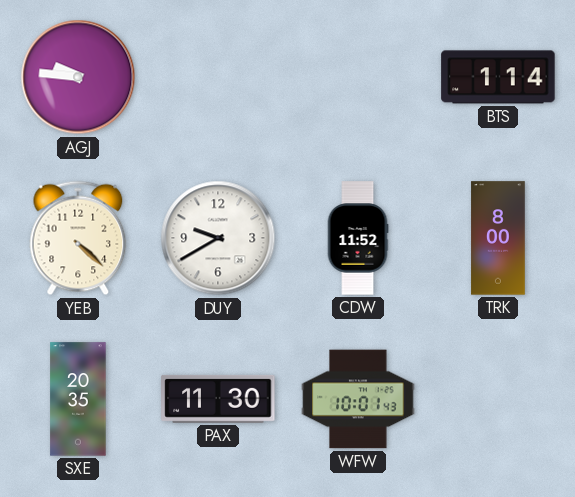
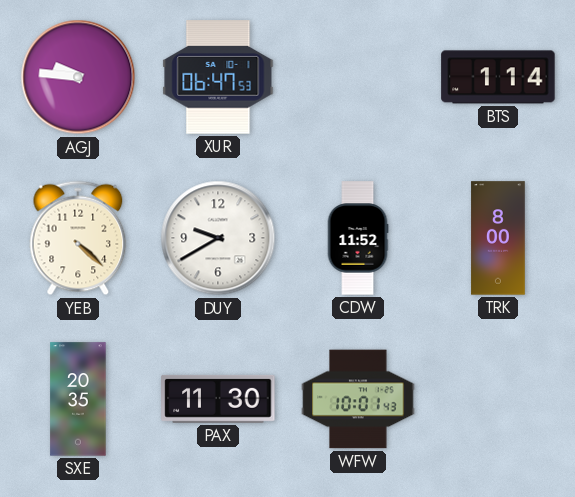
XUR: none -> 06:47
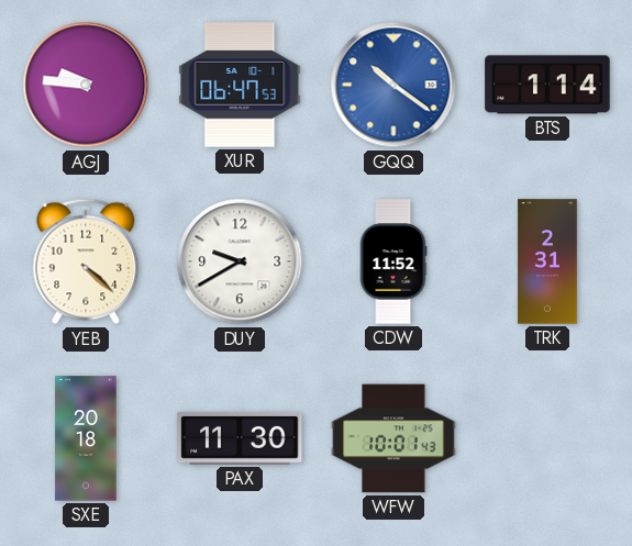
GQQ: none -> 10:21
TRK: 8:00 -> 2:31
SXE: 20:35 -> 20:18
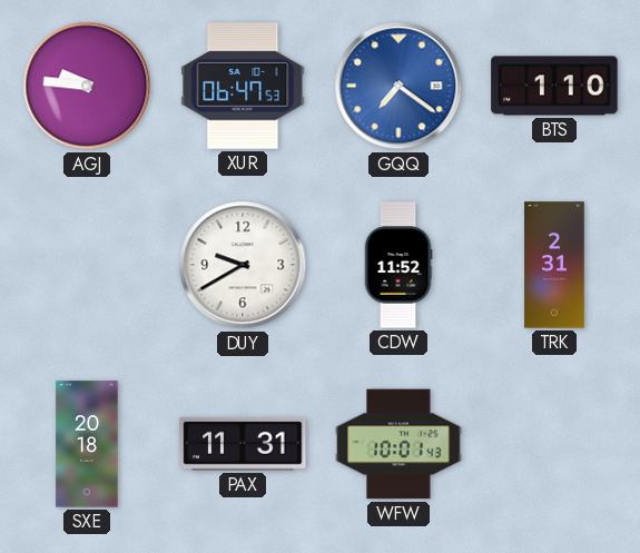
GQQ: 10:21 -> 7:21
BTS: 1:14 -> 1:10
YEB: 4:22 -> none
PAX: 11:30 -> 11:31
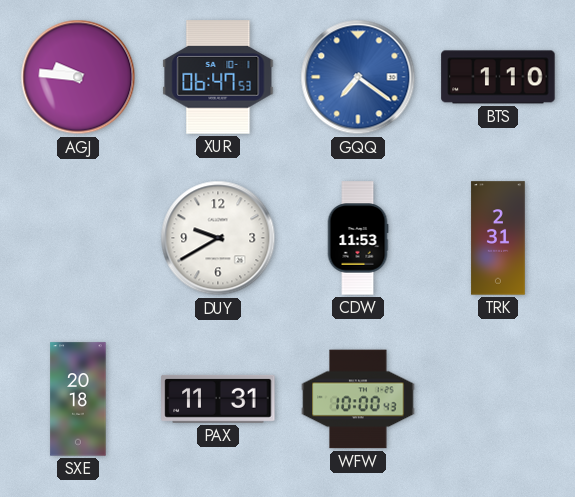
CDW: 11:52 -> 11:53
WFW: 10:01 -> 10:00
